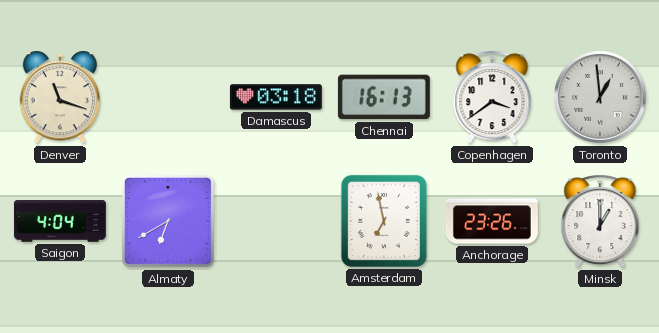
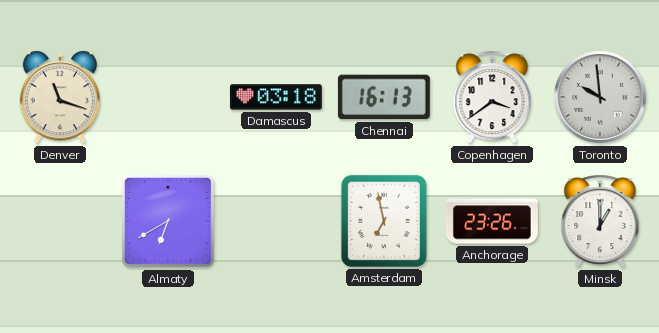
Toronto: 12:59 -> 9:59
Saigon: 4:04 -> none
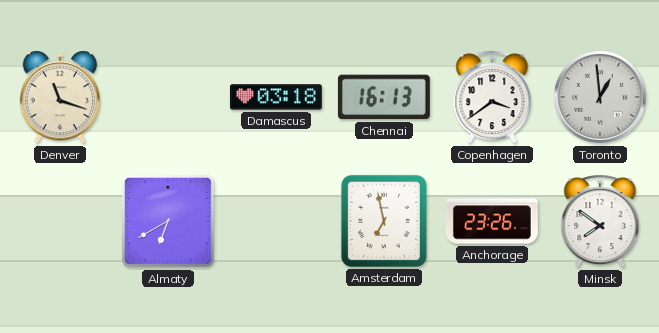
Toronto: 9:59 -> 12:59
Minsk: 1:00 -> 7:51
